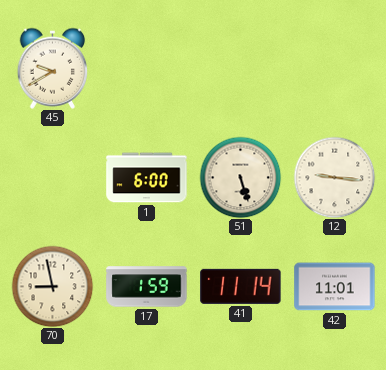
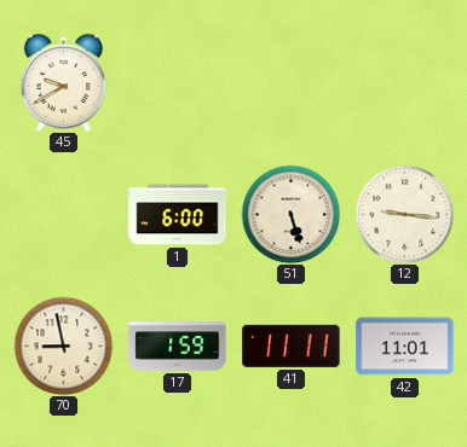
41: 11:14 -> 11:11
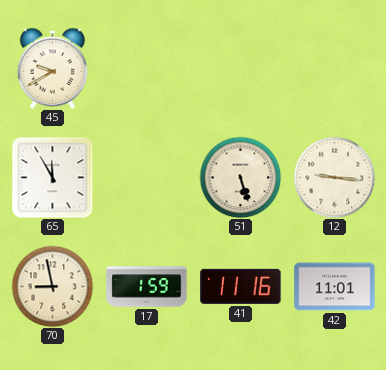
65: none -> 11:55
1: 6:00 -> none
41: 11:11 -> 11:16
